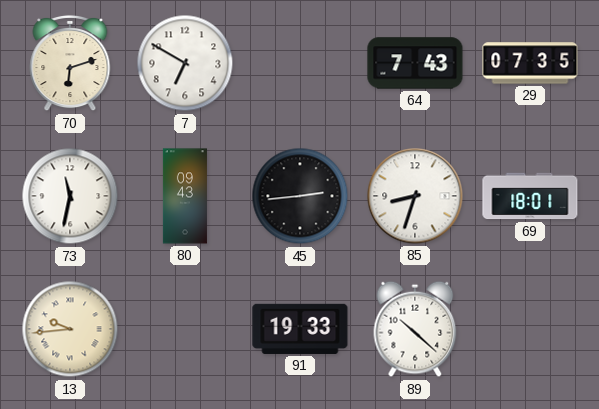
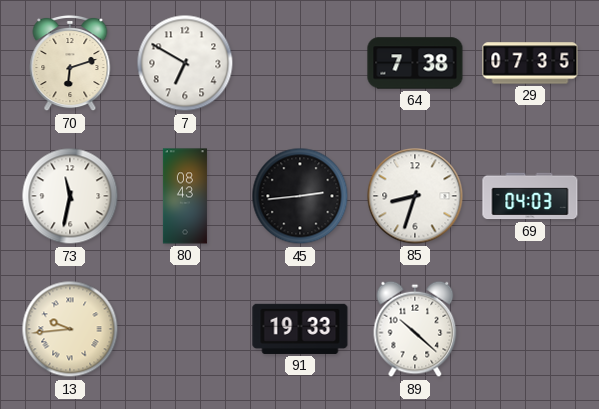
64: 7:43 -> 7:38
80: 09:43 -> 08:43
69: 18:01 -> 04:03
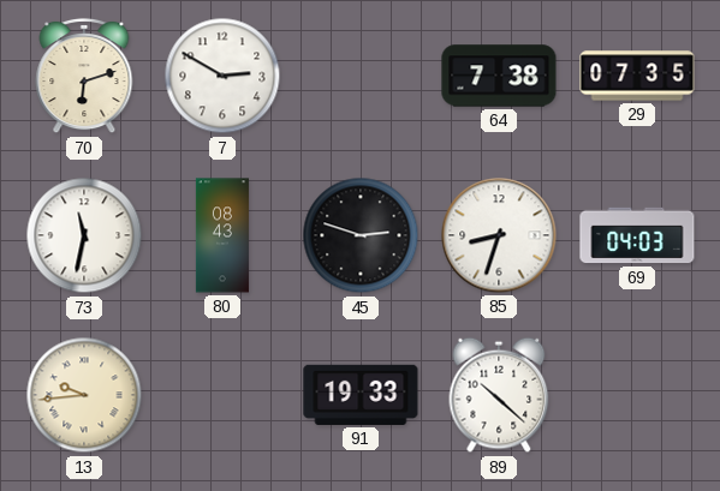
7: 6:50 -> 2:50
45: 2:44 -> 2:48
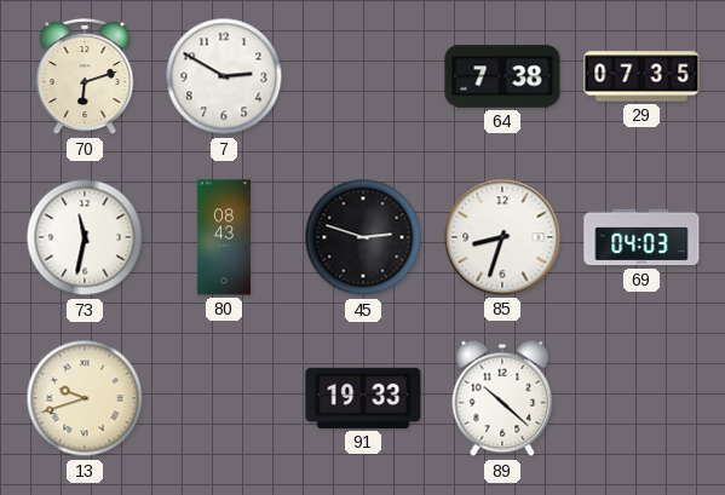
13: 9:44 -> 9:42
